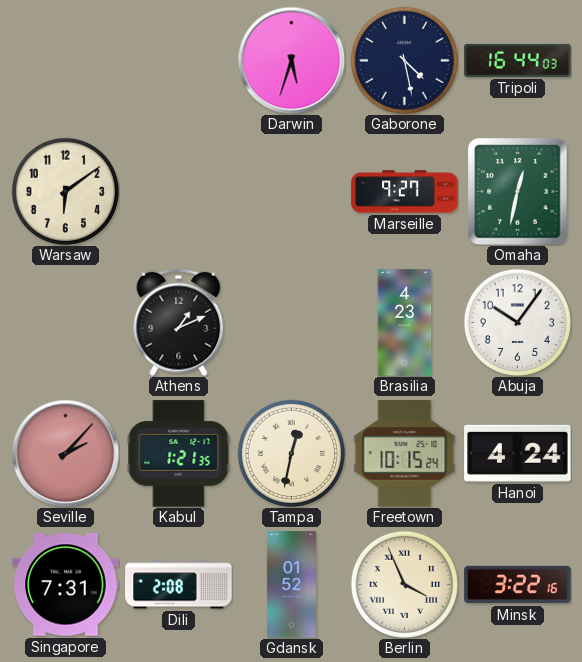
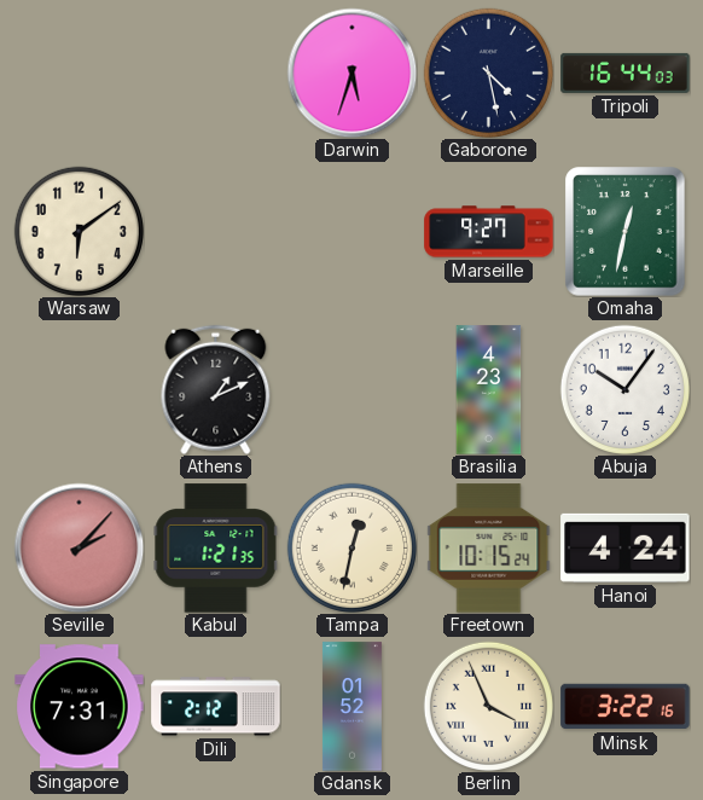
Dili: 2:08 -> 2:12
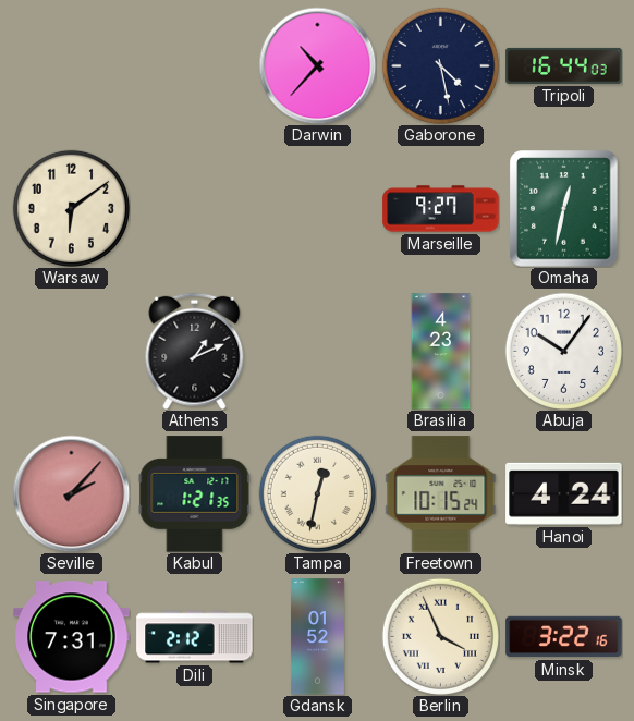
Darwin: 5:33 -> 10:37
